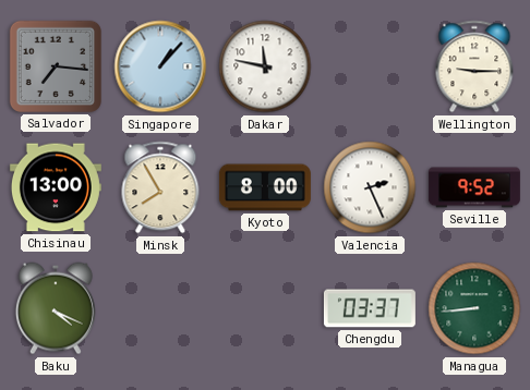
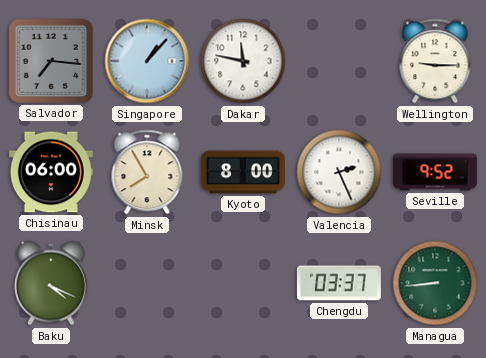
Chisinau: 13:00 -> 06:00
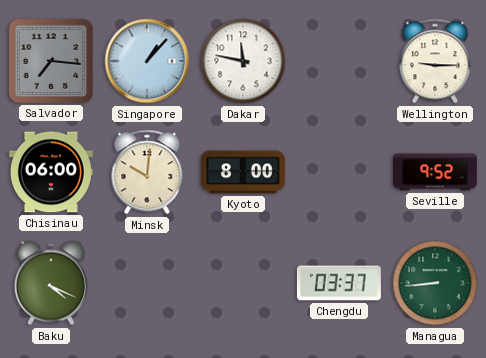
Minsk: 7:55 -> 10:01
Valencia: 2:26 -> none
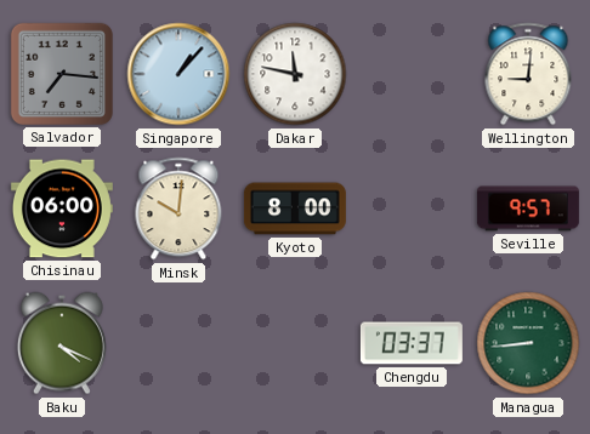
Wellington: 9:15 -> 9:01
Seville: 9:52 -> 9:57
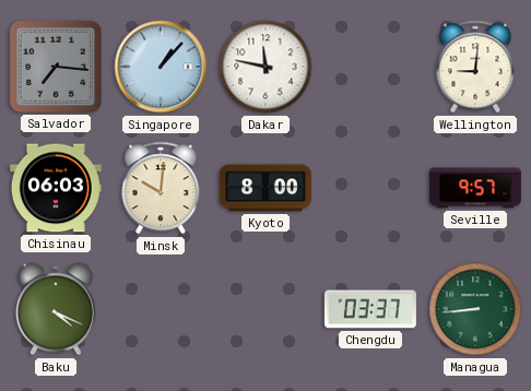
Chisinau: 06:00 -> 06:03
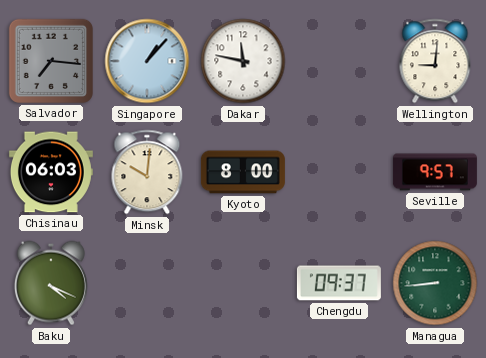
Chengdu: 03:37 -> 09:37
